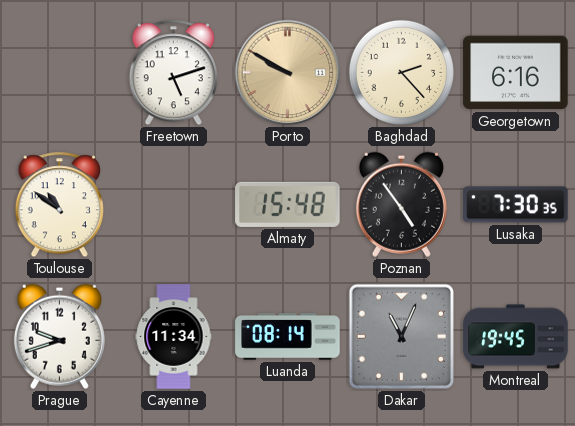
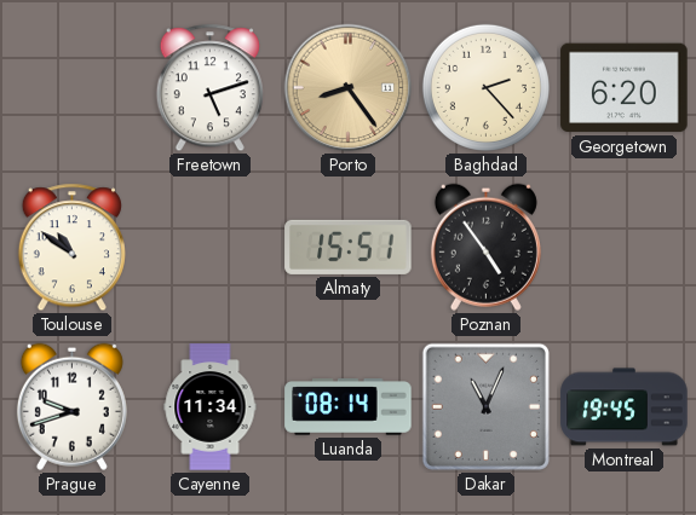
Porto: 9:50 -> 8:24
Georgetown: 6:16 -> 6:20
Almaty: 15:48 -> 15:51
Lusaka: 7:30 -> none
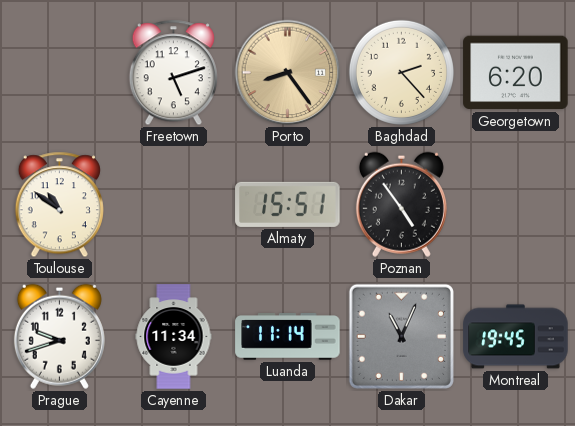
Luanda: 08:14 -> 11:14
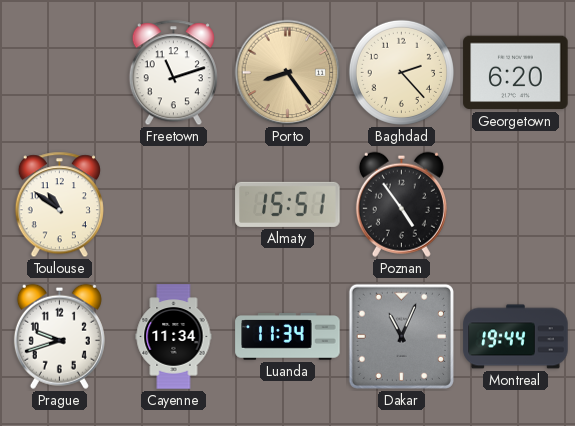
Freetown: 5:12 -> 11:12
Luanda: 11:14 -> 11:34
Montreal: 19:45 -> 19:44
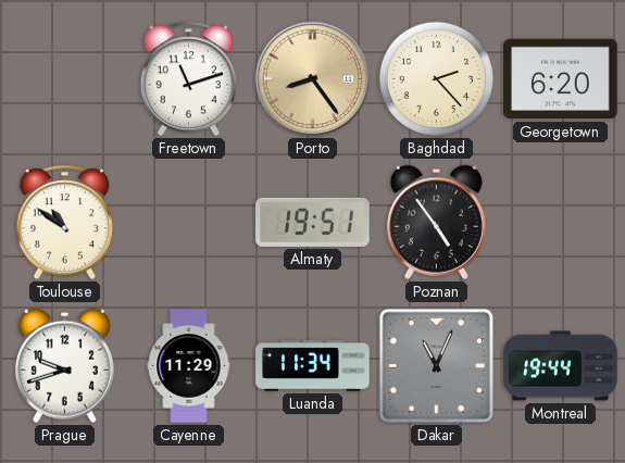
Almaty: 15:51 -> 19:51
Cayenne: 11:34 -> 11:29
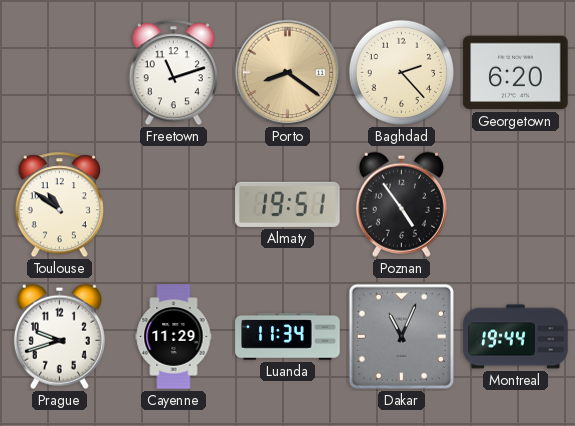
Porto: 8:24 -> 8:21
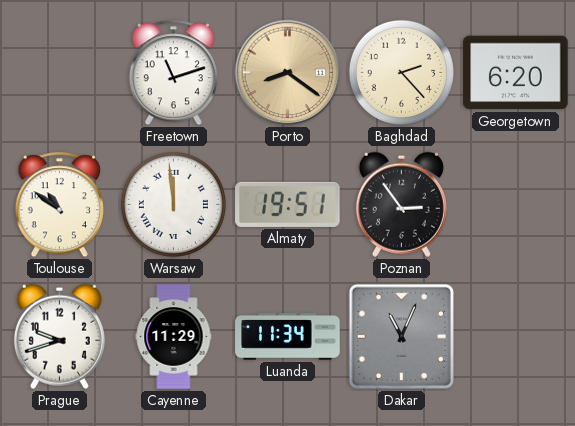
Warsaw: none -> 11:59
Poznan: 4:54 -> 2:54
Montreal: 19:44 -> none
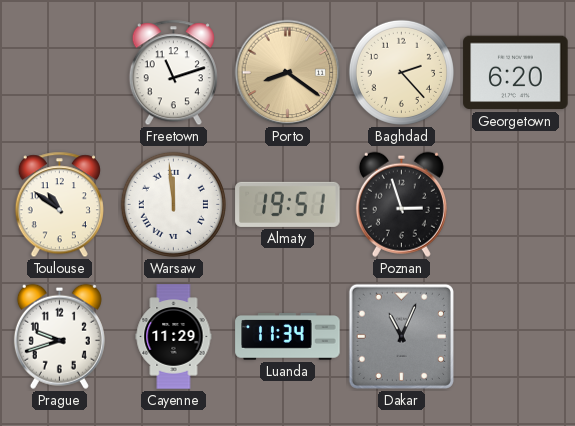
Poznan: 2:54 -> 2:57
